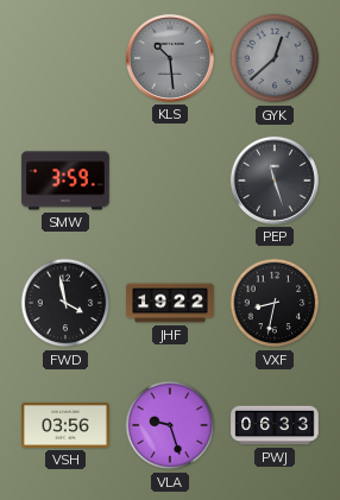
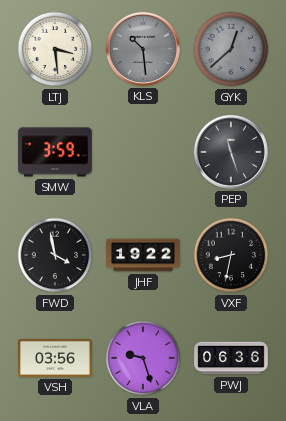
LTJ: none -> 3:29
PWJ: 06:33 -> 06:36
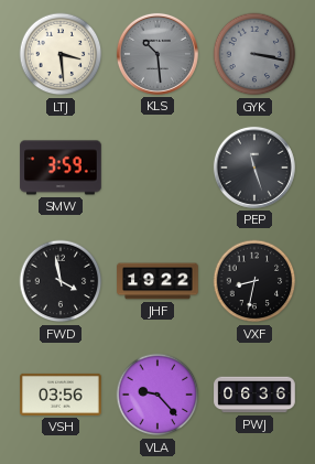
GYK: 12:38 -> 3:17
VLA: 9:27 -> 9:23
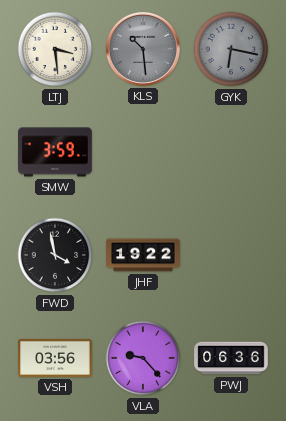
GYK: 3:17 -> 6:17
PEP: 11:27 -> none
VXF: 8:32 -> none
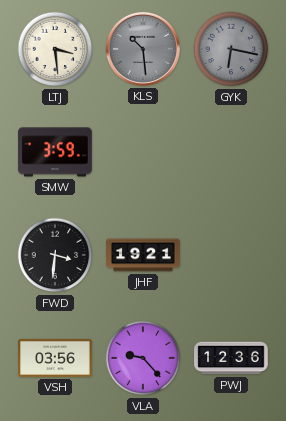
FWD: 3:58 -> 3:31
JHF: 19:22 -> 19:21
PWJ: 06:36 -> 12:36
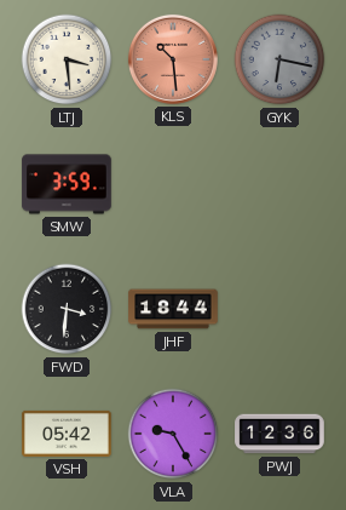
KLS dial: grey -> salmon
JHF: 19:21 -> 18:44
VSH: 03:56 -> 05:42
VLA: 9:23 -> 9:25
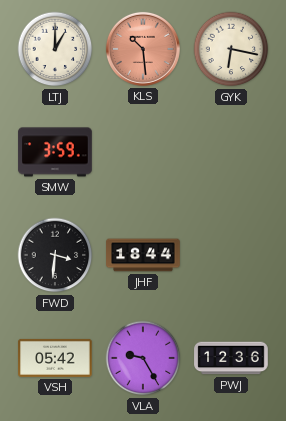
LTJ: 3:29 -> 1:00
GYK dial: grey -> cream
